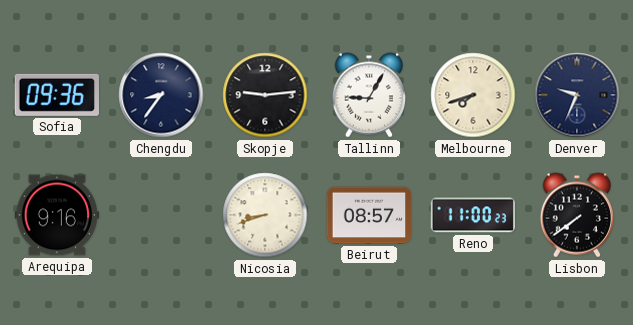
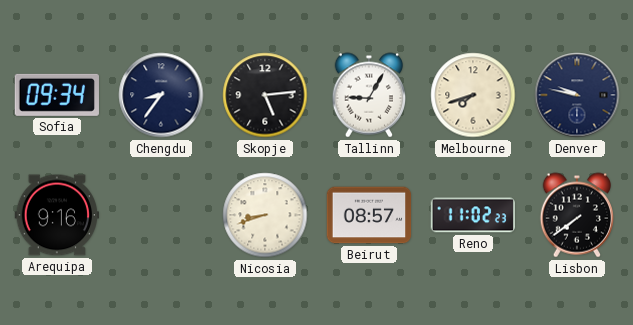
Sofia: 09:36 -> 09:34
Skopje: 9:14 -> 5:14
Denver: 9:34 -> 9:47
Reno: 11:00 -> 11:02
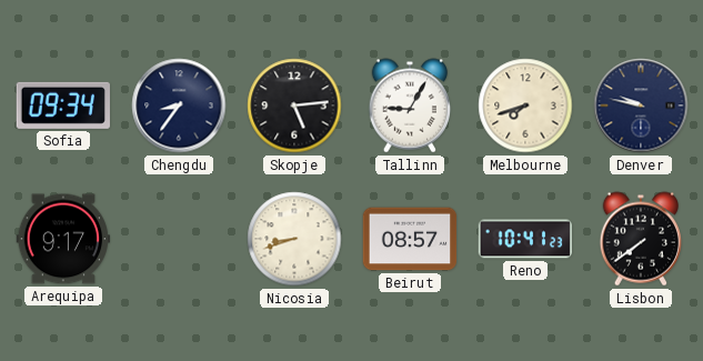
Arequipa: 9:16 -> 9:17
Reno: 11:02 -> 10:41
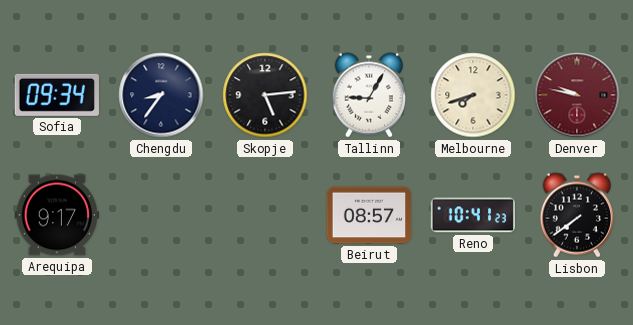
Denver dial: navy -> burgundy
Nicosia: 8:42 -> none
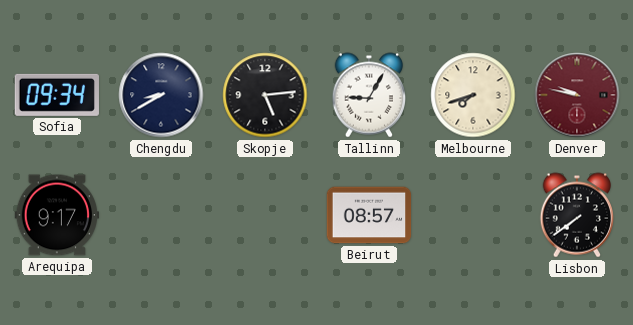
Chengdu: 8:36 -> 8:40
Reno: 10:41 -> none
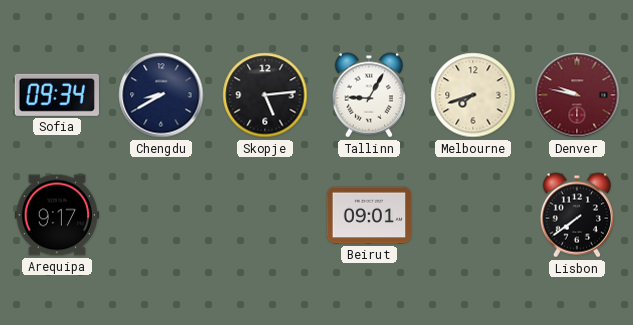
Beirut: 08:57 -> 09:01
